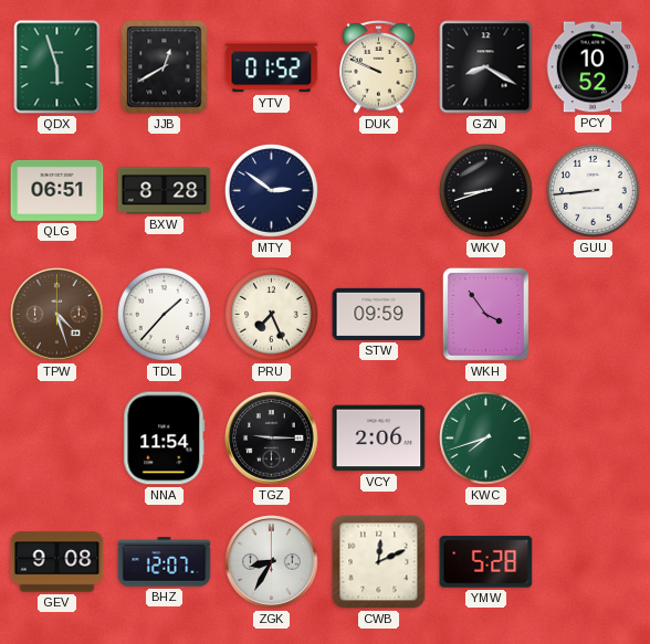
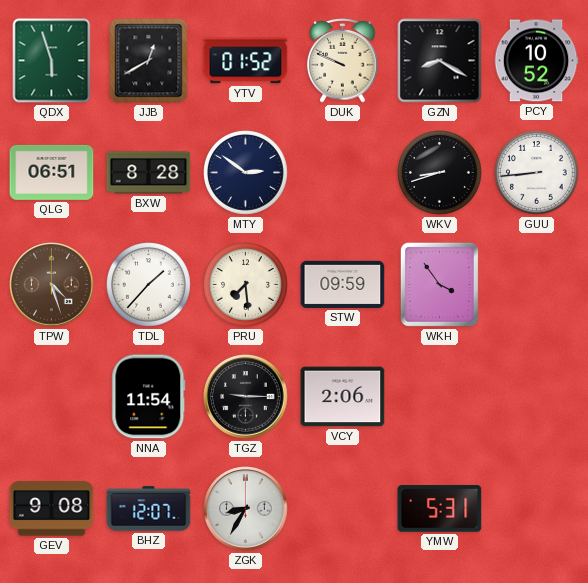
PRU: 7:26 -> 7:29
KWC: 7:42 -> none
CWB: 12:11 -> none
YMW: 5:28 -> 5:31
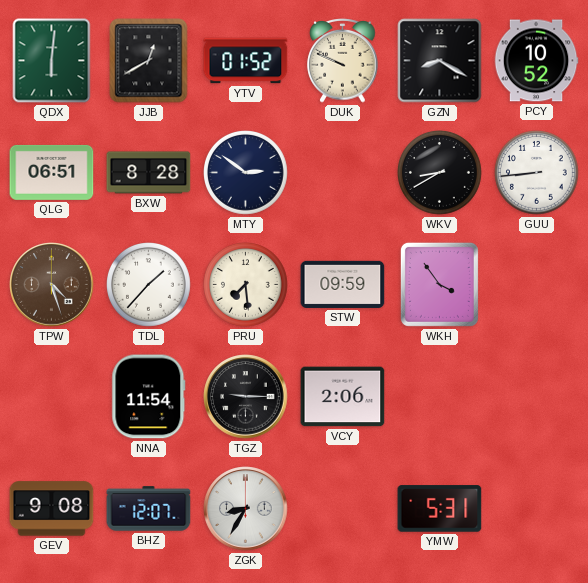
QDX: 5:57 -> 6:01
WKV: 8:42 -> 8:40
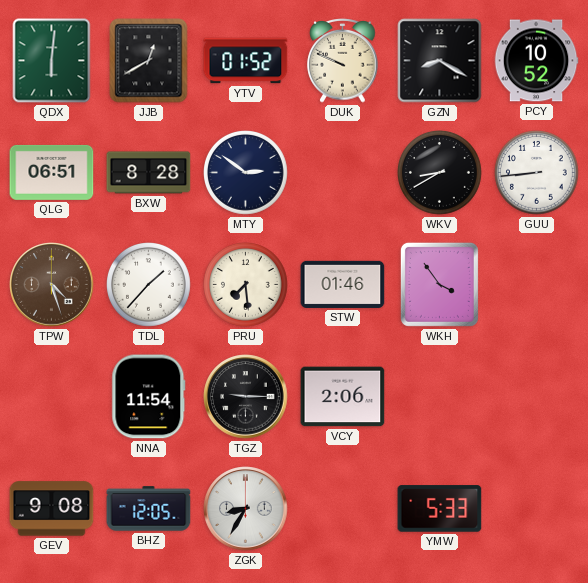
STW: 09:59 -> 01:46
BHZ: 12:07 -> 12:05
YMW: 5:31 -> 5:33
